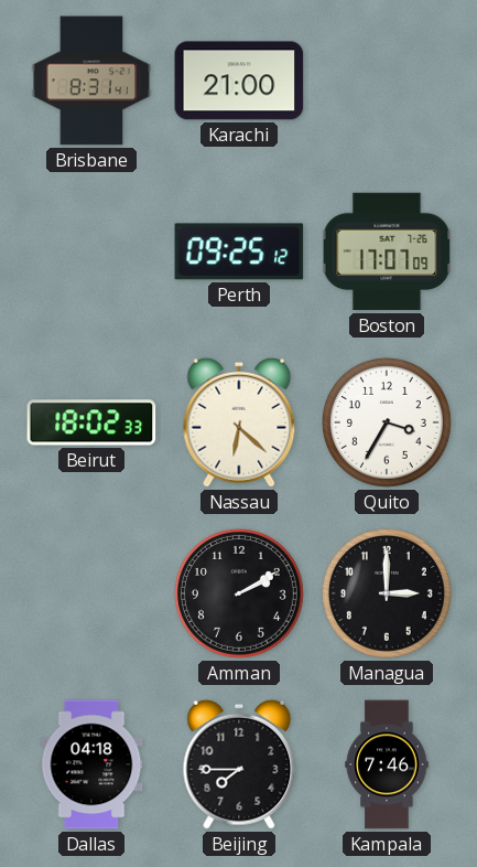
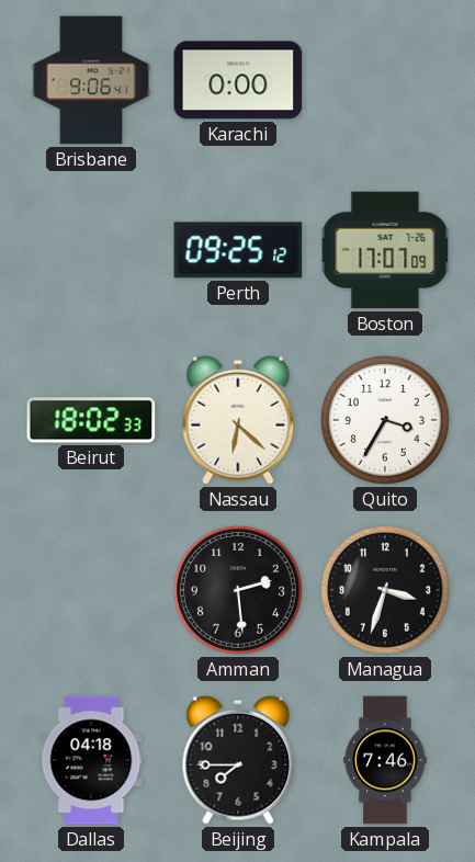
Brisbane: 8:31 -> 9:06
Karachi: 21:00 -> 0:00
Amman: 2:10 -> 2:29
Managua: 3:00 -> 3:33
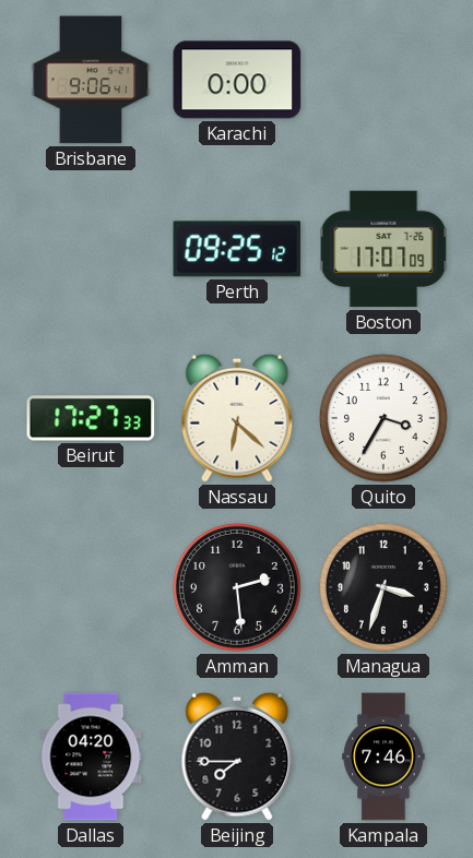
Beirut: 18:02 -> 17:27
Dallas: 04:18 -> 04:20
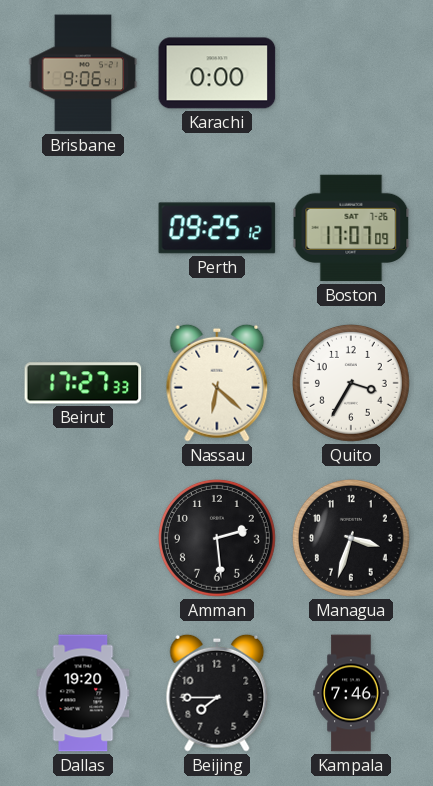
Dallas: 04:20 -> 19:20
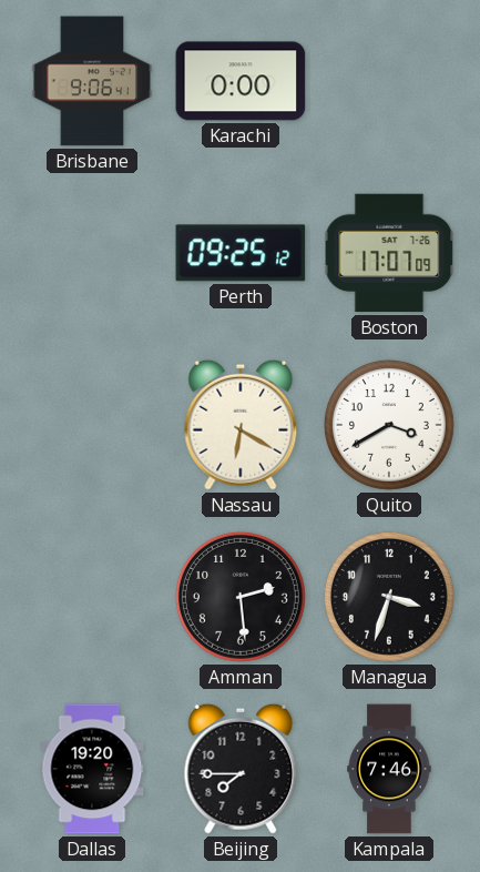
Beirut: 17:27 -> none
Nassau: 6:22 -> 6:20
Quito: 3:35 -> 3:40
